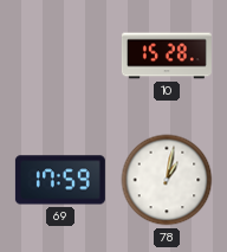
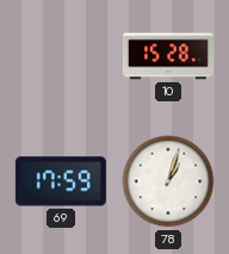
78: 1:02 -> 1:03
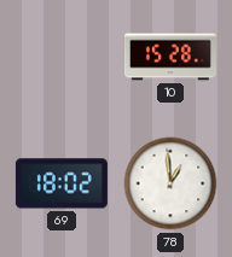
69: 17:59 -> 18:02
78: 1:03 -> 12:59
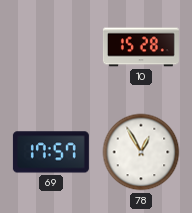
69: 18:02 -> 17:57
78: 12:59 -> 12:55
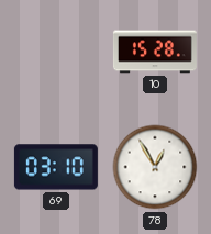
69: 17:57 -> 03:10
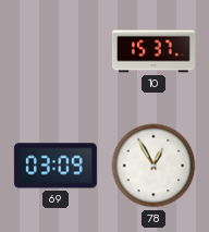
10: 15:28 -> 15:37
69: 03:10 -> 03:09
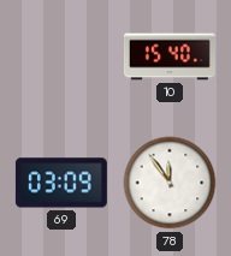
10: 15:37 -> 15:40
78: 12:55 -> 11:54
